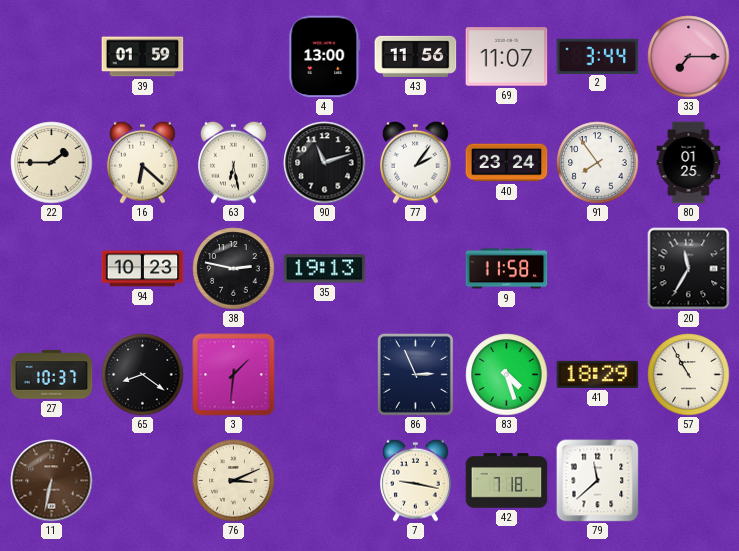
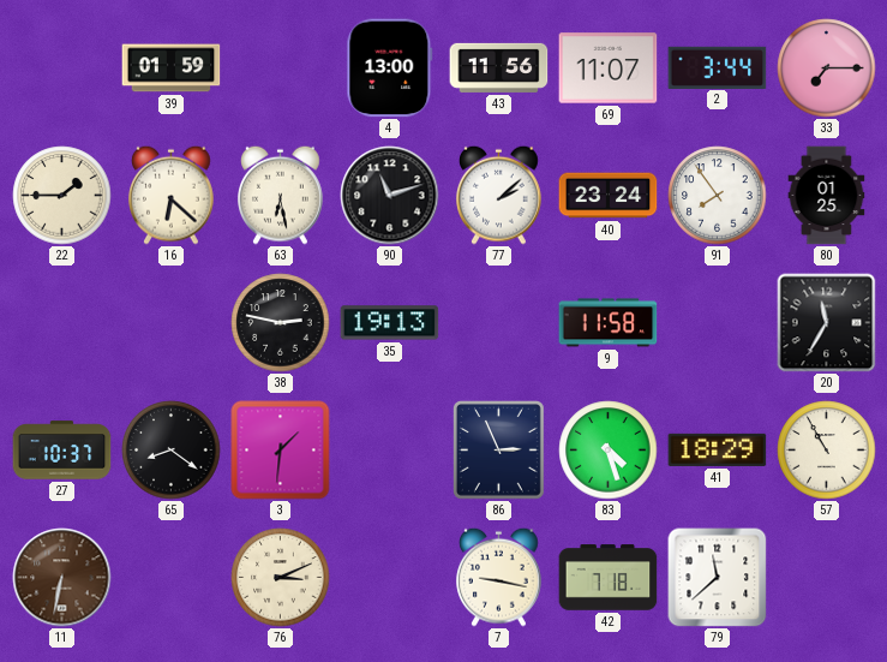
77: 2:06 -> 2:08
94: 10:23 -> none
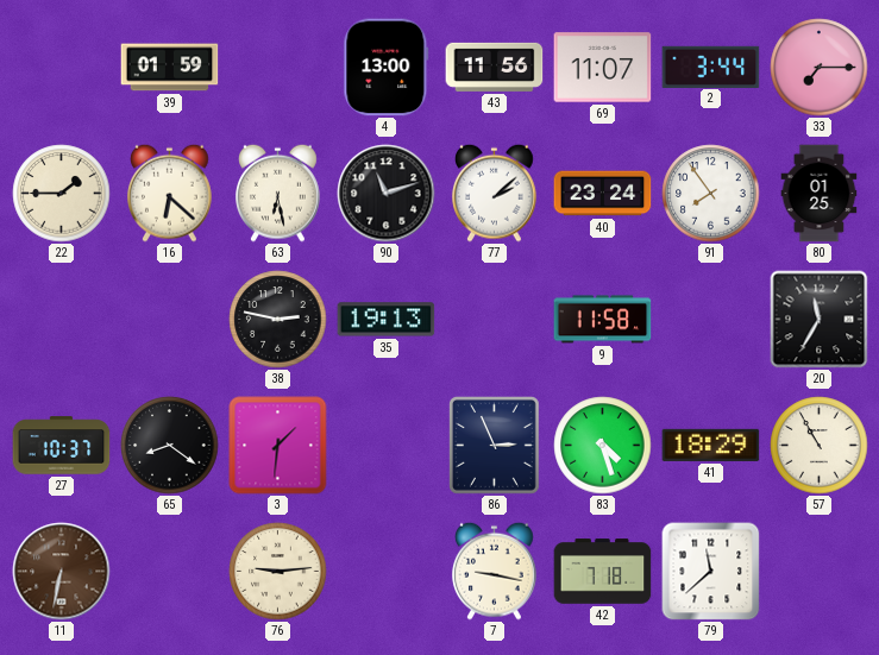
76: 3:11 -> 9:14
